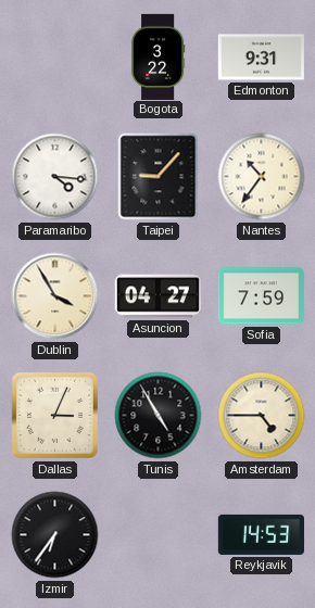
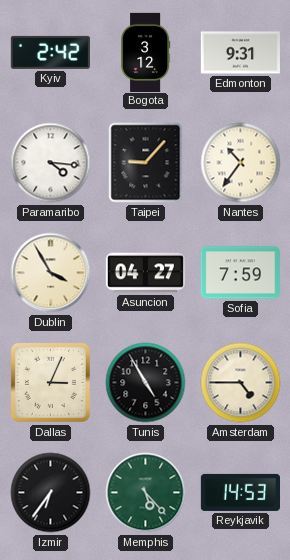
Kyiv: none -> 2:42
Bogota: 3:22 -> 3:12
Memphis: none -> 5:23
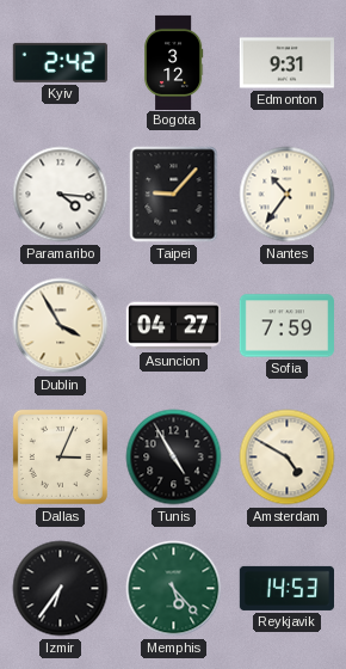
Amsterdam: 4:45 -> 4:50
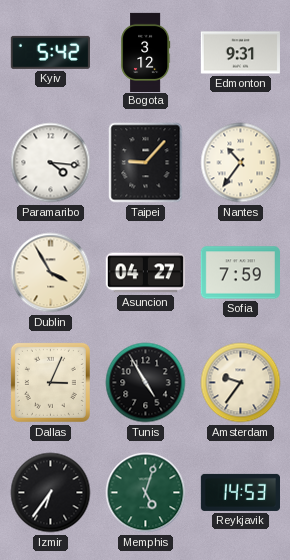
Kyiv: 2:42 -> 5:42
Amsterdam: 4:50 -> 9:36
Memphis: 5:23 -> 5:03
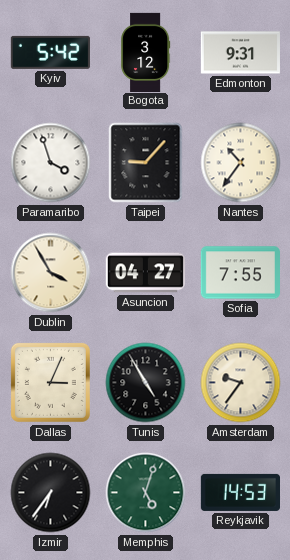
Paramaribo: 4:16 -> 3:57
Sofia: 7:59 -> 7:55
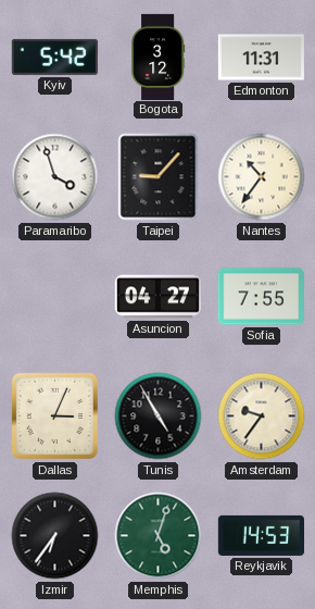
Edmonton: 9:31 -> 11:31
Dublin: 3:55 -> none
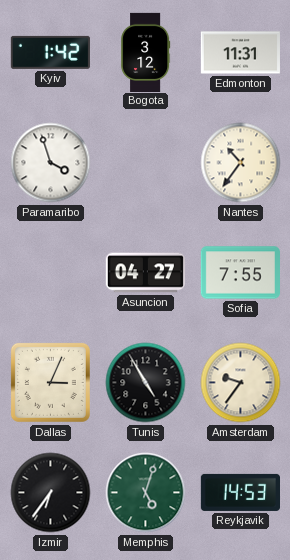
Kyiv: 5:42 -> 1:42
Taipei: 9:07 -> none
